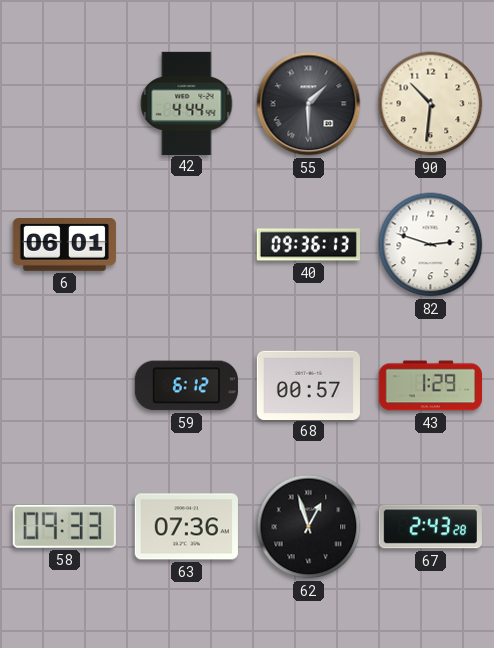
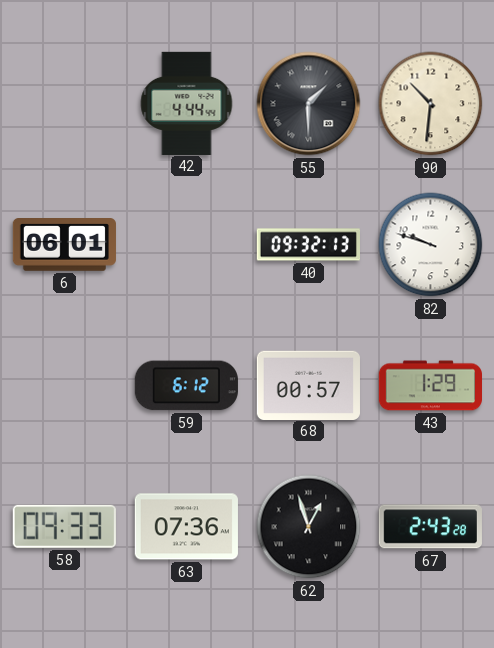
40: 09:36 -> 09:32
82: 2:48 -> 9:48
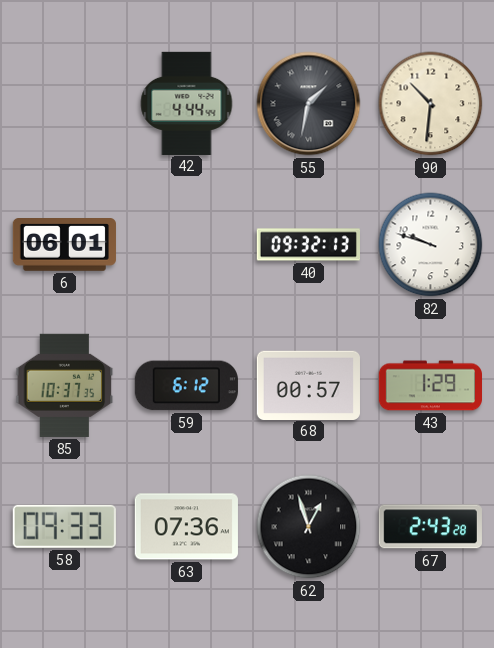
55: 1:30 -> 1:32
85: none -> 10:37
